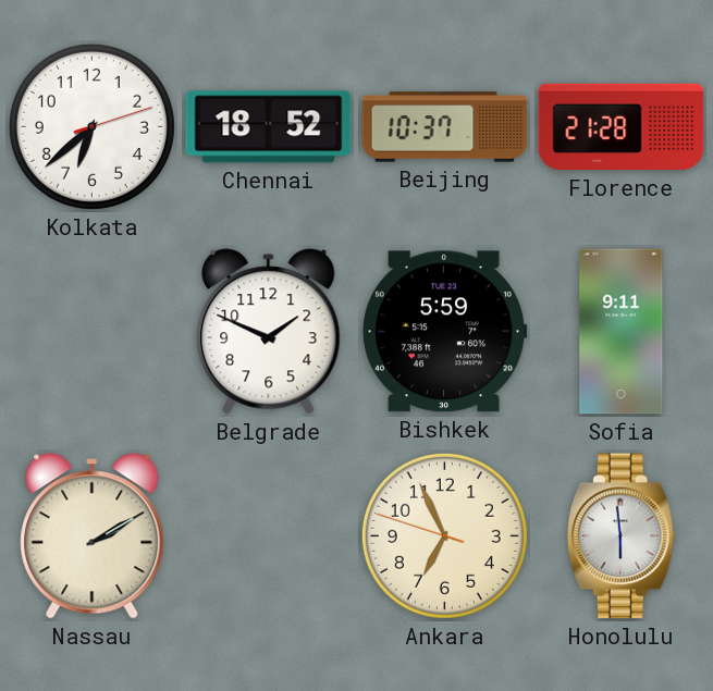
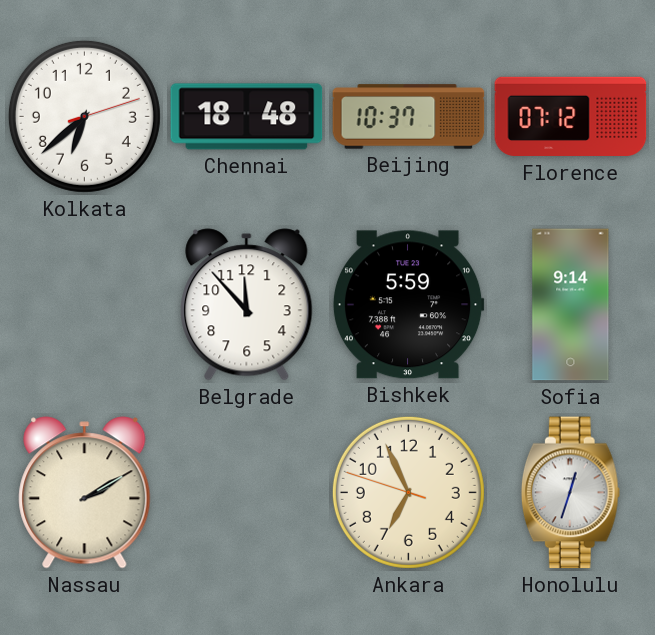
Chennai: 18:52 -> 18:48
Florence: 21:28 -> 07:12
Belgrade: 1:49 -> 11:53
Sofia: 9:11 -> 9:14
Honolulu: 5:59 -> 12:33
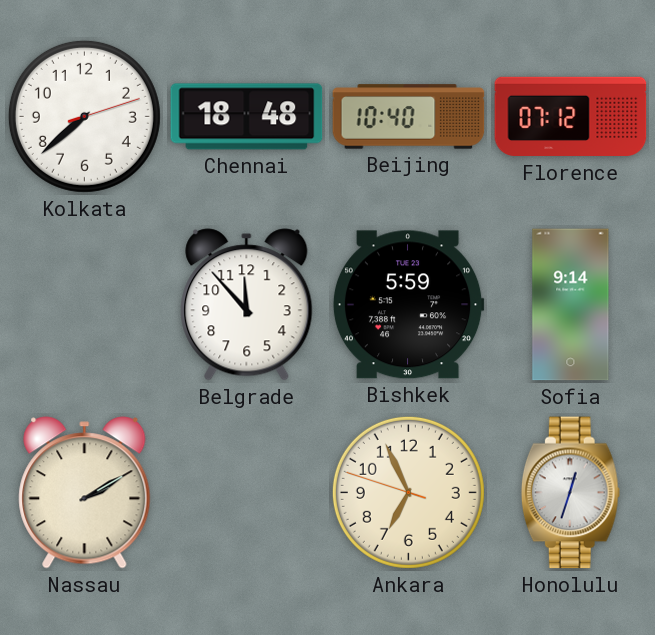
Kolkata: 6:38 -> 7:38
Beijing: 10:37 -> 10:40
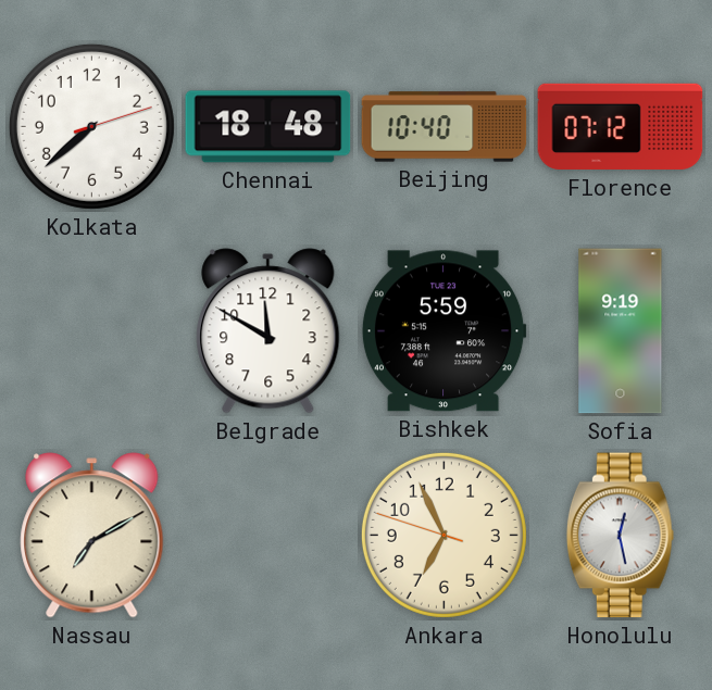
Belgrade: 11:53 -> 11:50
Sofia: 9:14 -> 9:19
Nassau: 2:10 -> 7:10
Honolulu: 12:33 -> 12:28
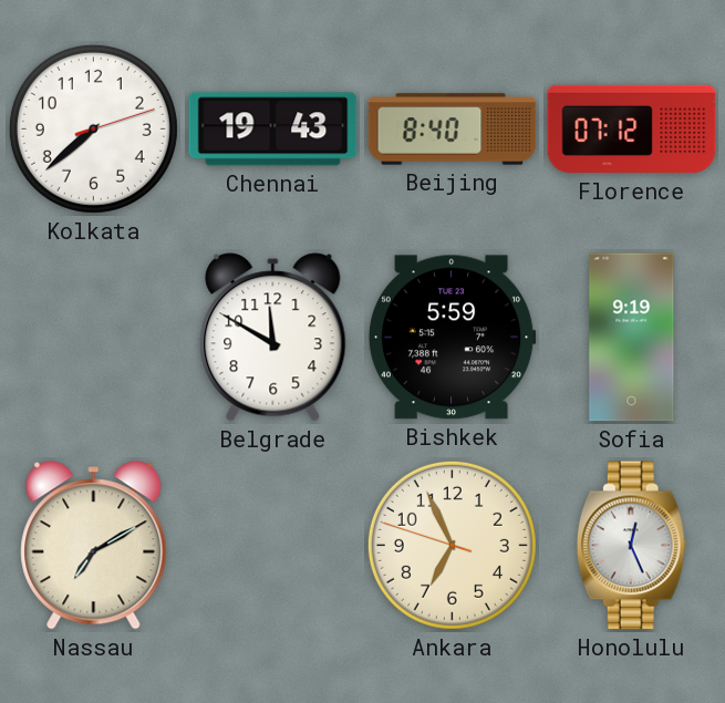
Chennai: 18:48 -> 19:43
Beijing: 10:40 -> 8:40
Honolulu: 12:28 -> 12:26
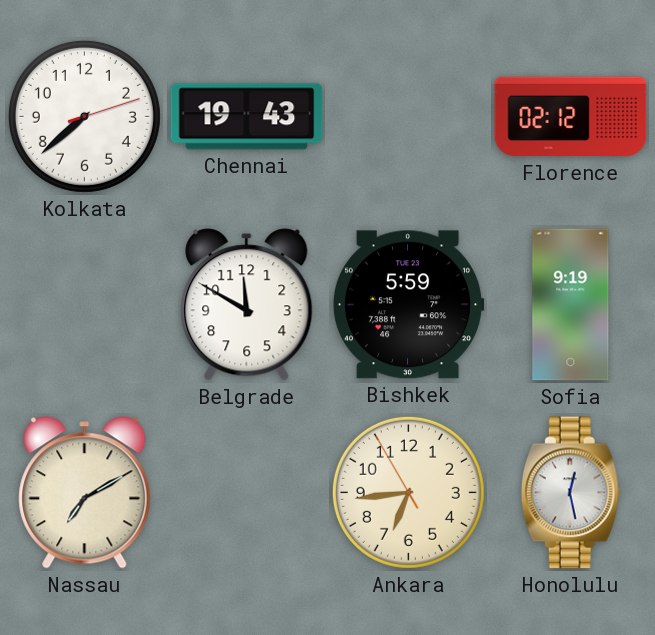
Beijing: 8:40 -> none
Florence: 07:12 -> 02:12
Ankara: 6:55 -> 6:43
Honolulu: 12:26 -> 12:28
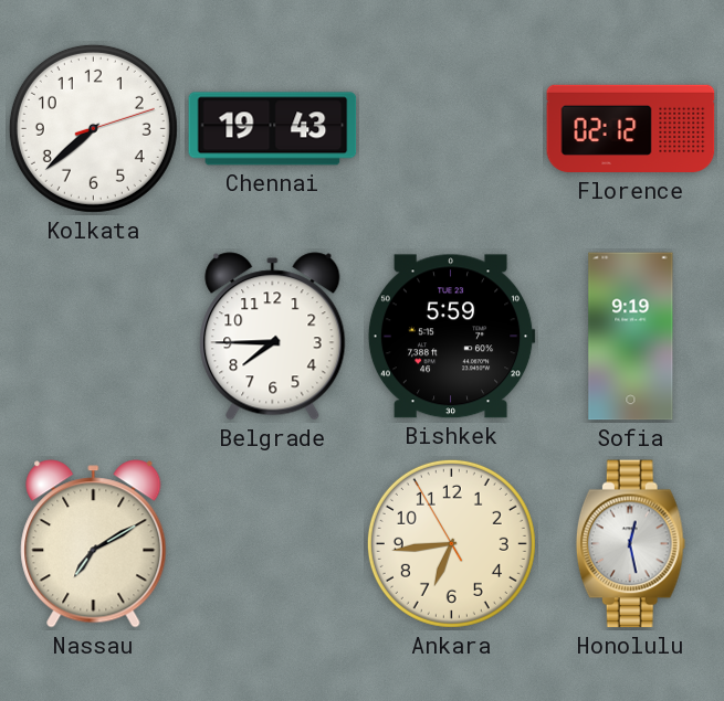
Belgrade: 11:50 -> 7:45
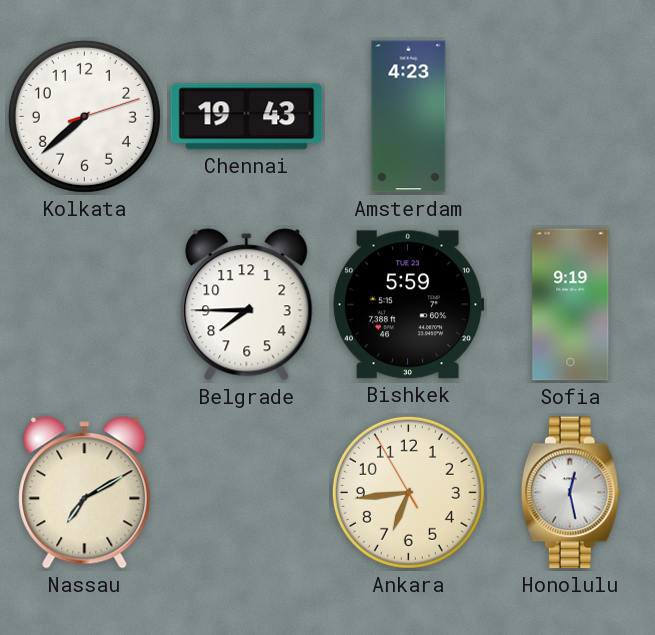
Amsterdam: none -> 4:23
Florence: 02:12 -> none
